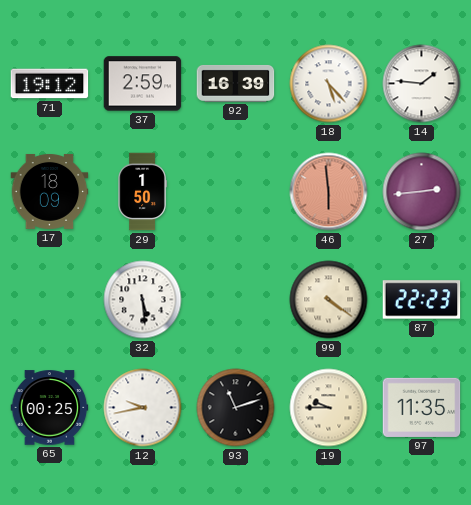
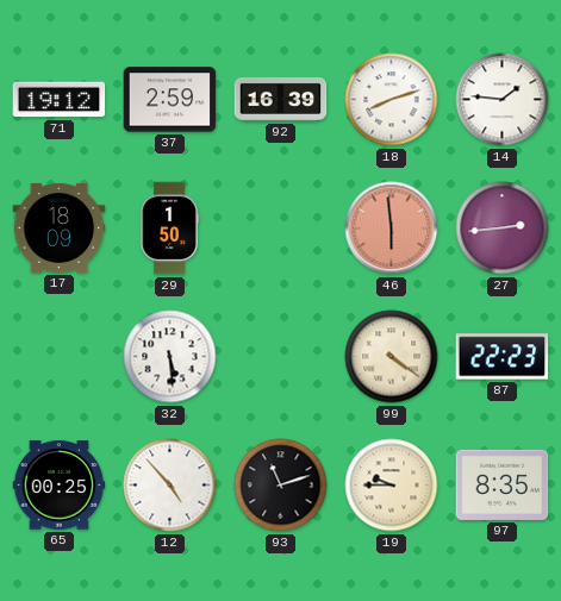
18: 5:23 -> 8:12
12: 9:43 -> 4:53
97: 11:35 -> 8:35
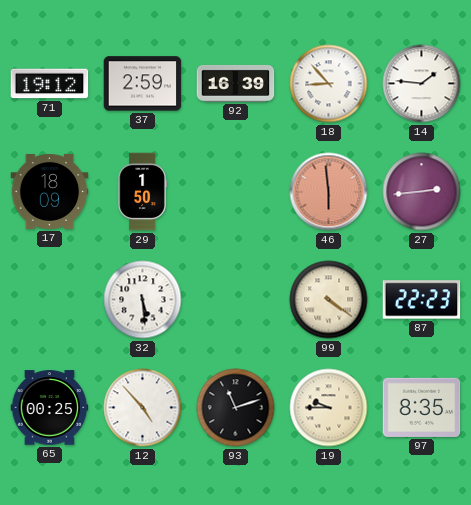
18: 8:12 -> 8:53
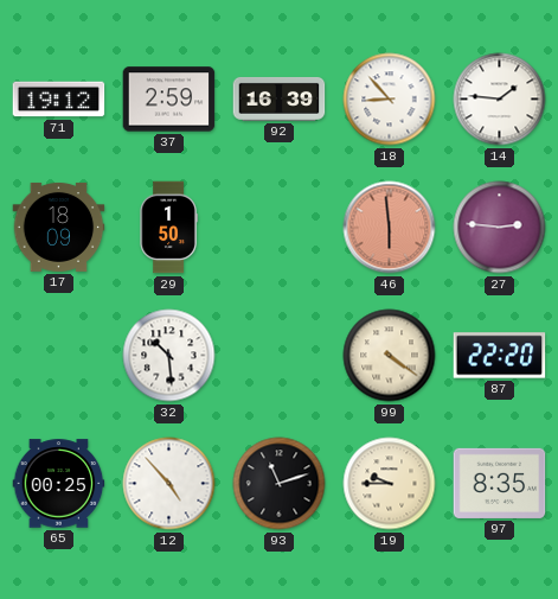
27: 2:44 -> 2:46
32: 5:29 -> 10:29
87: 22:23 -> 22:20
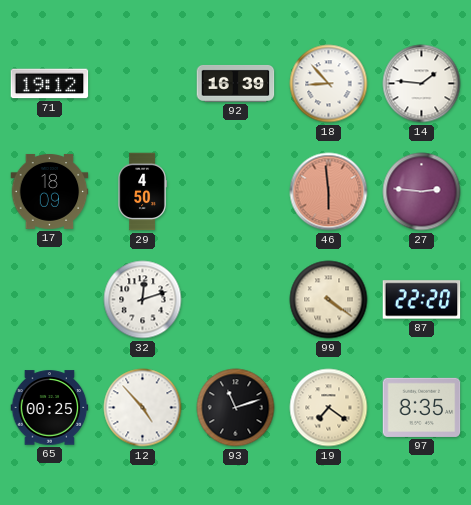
37: 2:59 -> none
29: 1:50 -> 4:50
32: 10:29 -> 12:12
19: 9:45 -> 7:21
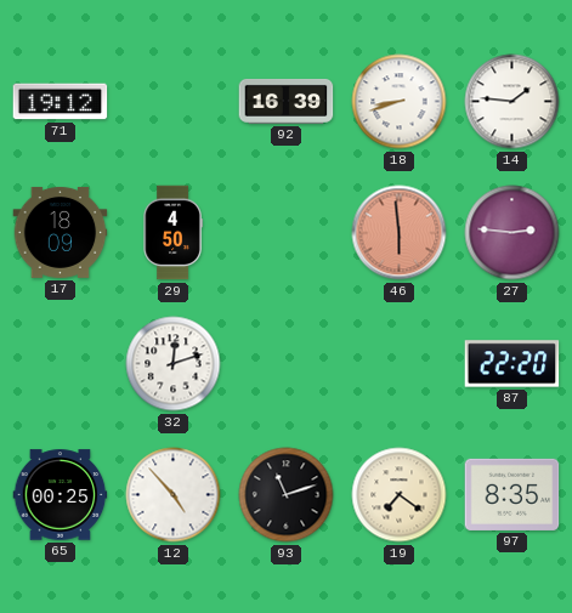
18: 8:53 -> 8:42
99: 4:21 -> none
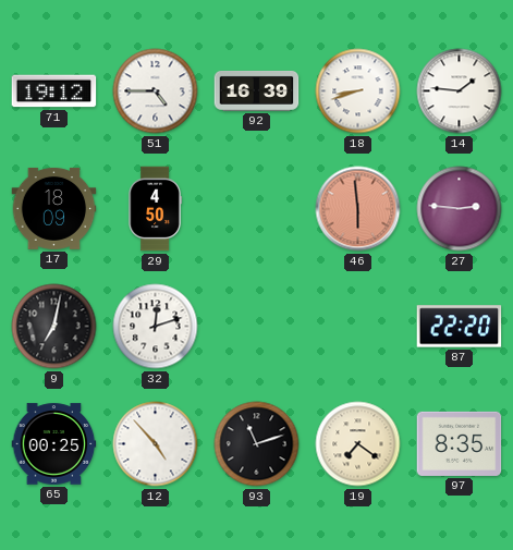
51: none -> 4:45
9: none -> 7:02
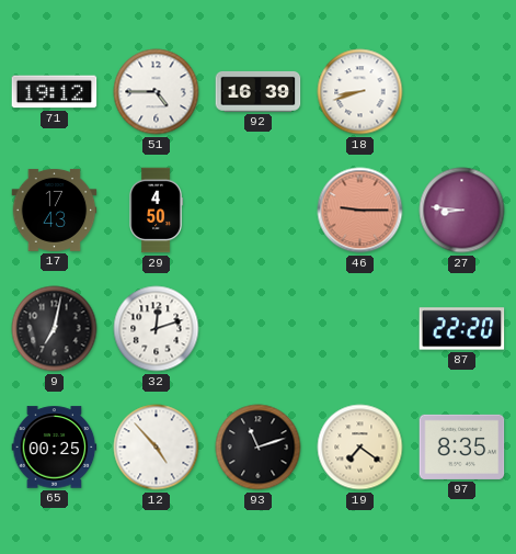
14: 1:46 -> none
17: 18:09 -> 17:43
46: 5:59 -> 9:15
27: 2:46 -> 8:46
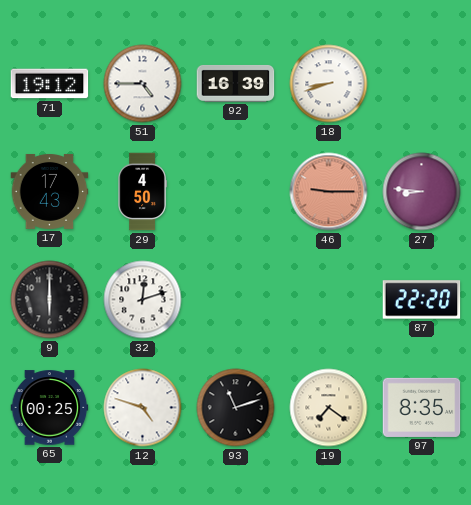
9: 7:02 -> 6:00
12: 4:53 -> 4:48
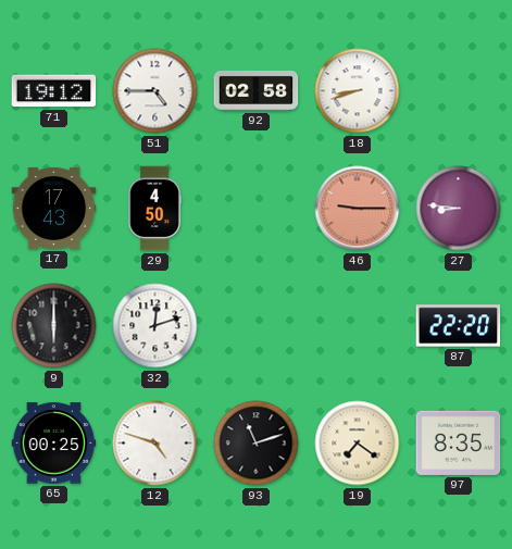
92: 16:39 -> 02:58
